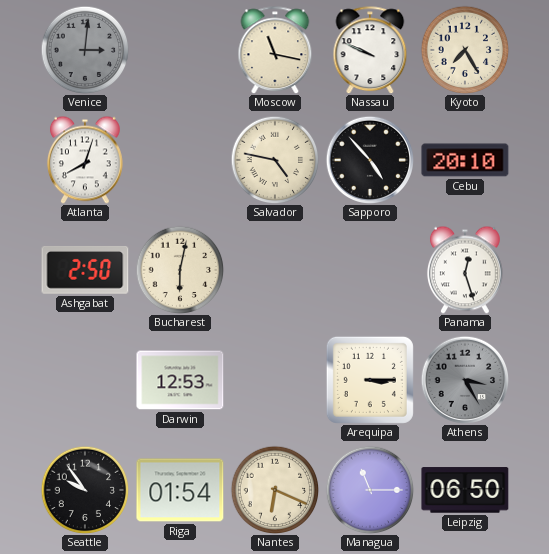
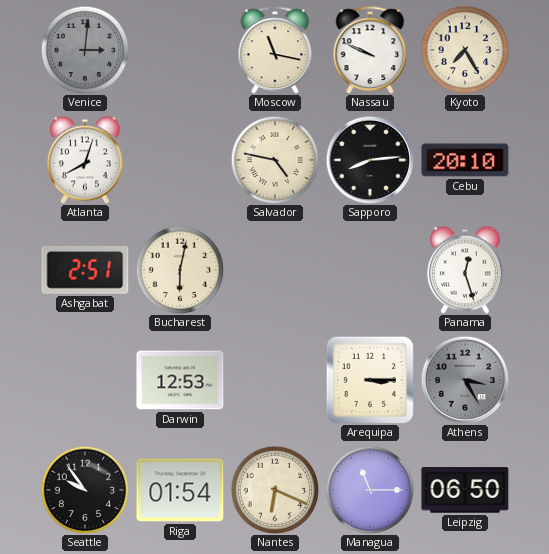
Sapporo: 4:53 -> 8:14
Ashgabat: 2:50 -> 2:51
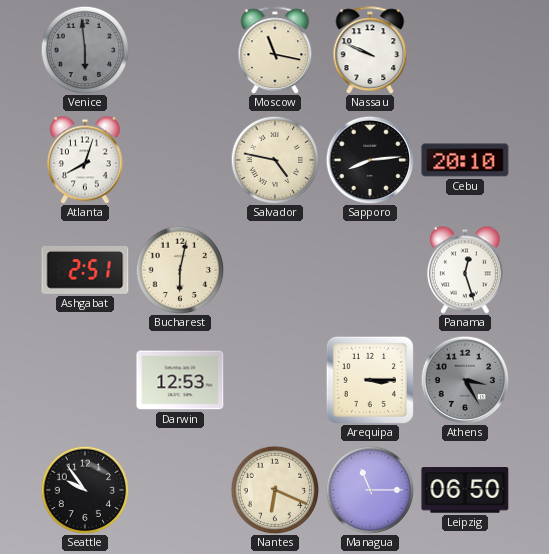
Venice: 3:01 -> 5:59
Kyoto: 7:25 -> none
Riga: 01:54 -> none
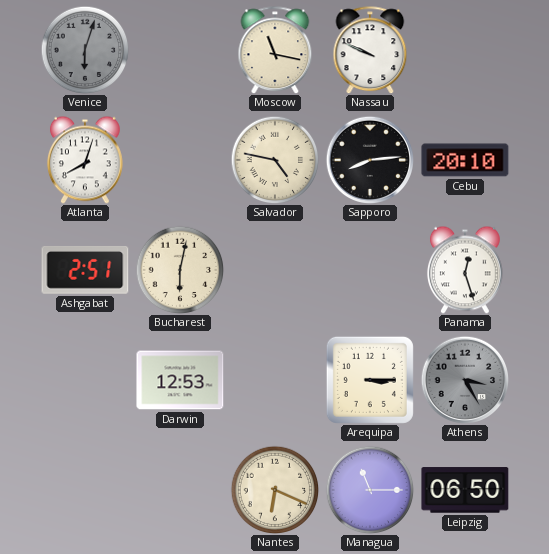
Venice: 5:59 -> 6:03
Seattle: 9:54 -> none
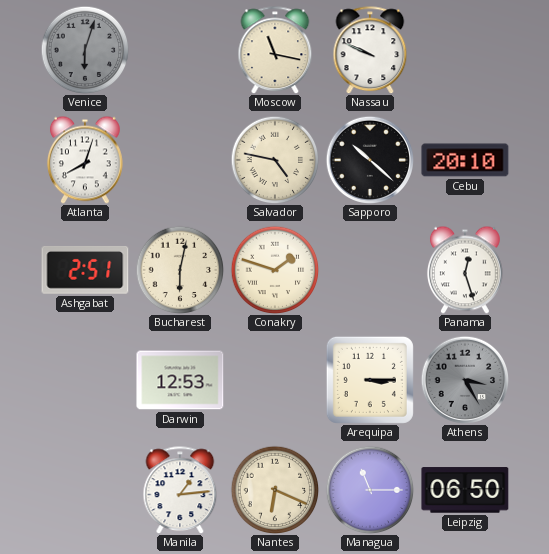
Sapporo: 8:14 -> 10:22
Conakry: none -> 1:48
Manila: none -> 1:14
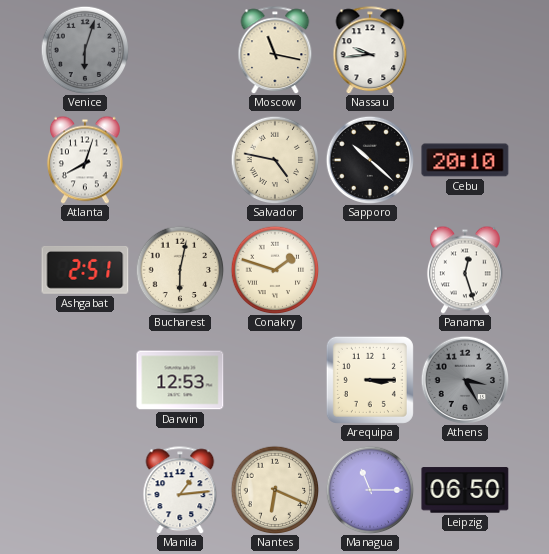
Nassau: 9:49 -> 9:44
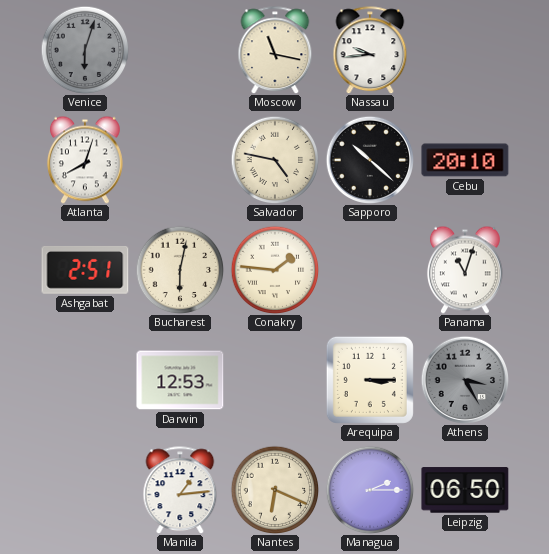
Conakry: 1:48 -> 1:46
Panama: 12:27 -> 11:03
Managua: 11:15 -> 2:15
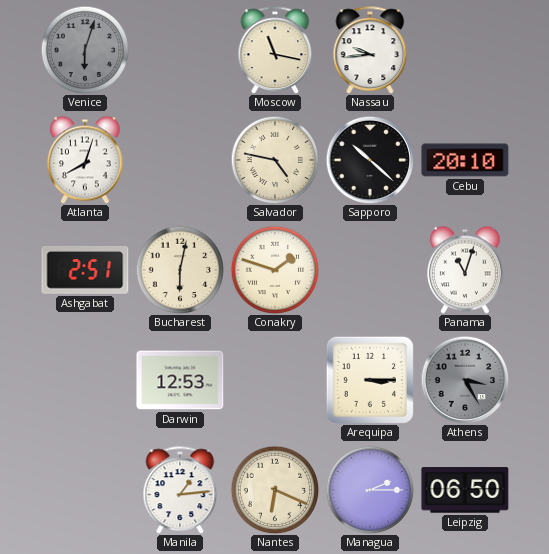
Conakry: 1:46 -> 1:48
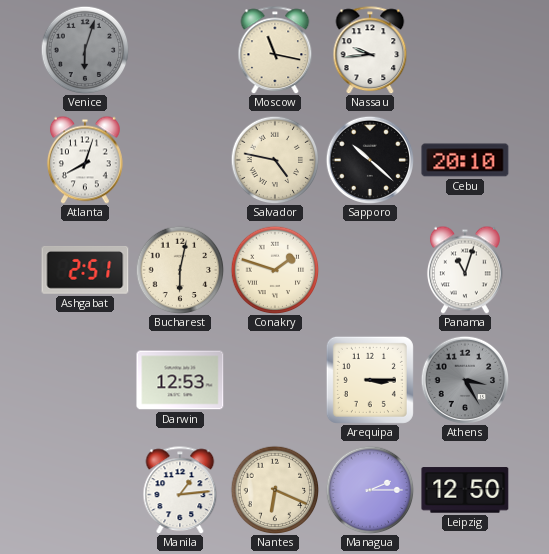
Leipzig: 06:50 -> 12:50
